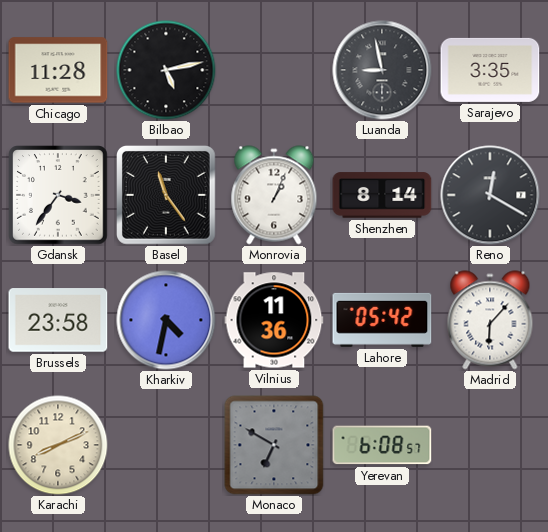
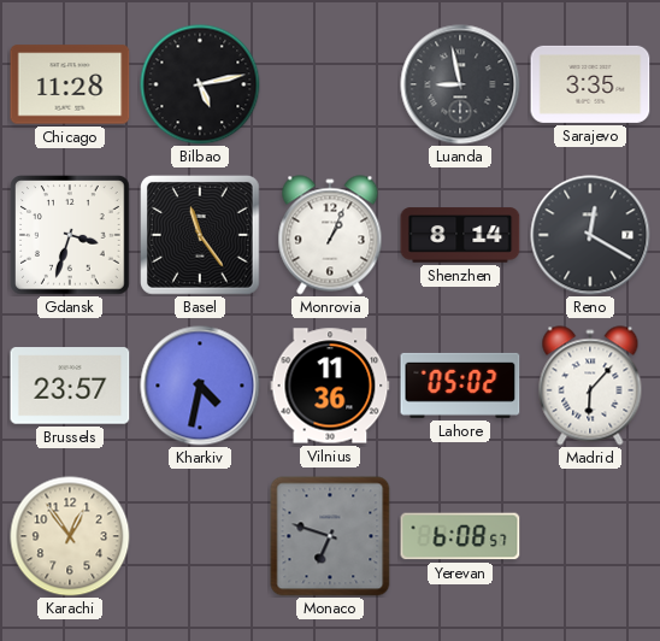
Gdansk: 3:36 -> 3:33
Brussels: 23:58 -> 23:57
Lahore: 05:42 -> 05:02
Karachi: 8:11 -> 12:54
Monaco: 6:50 -> 6:48
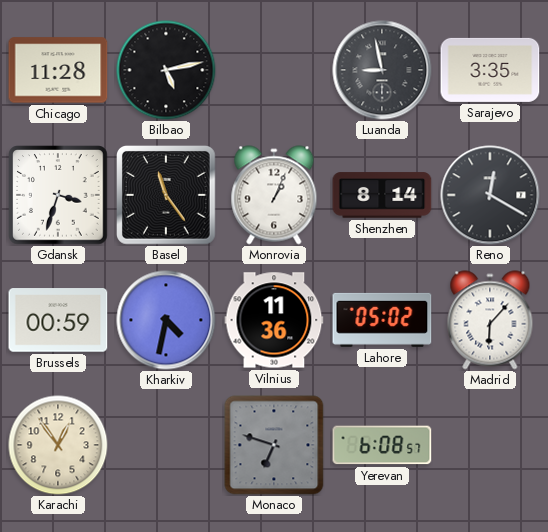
Brussels: 23:57 -> 00:59
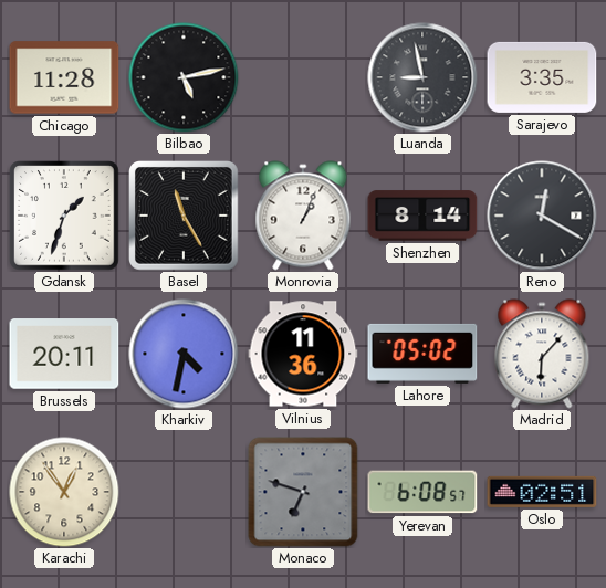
Gdansk: 3:33 -> 1:33
Basel: 11:24 -> 11:25
Brussels: 00:59 -> 20:11
Oslo: none -> 02:51
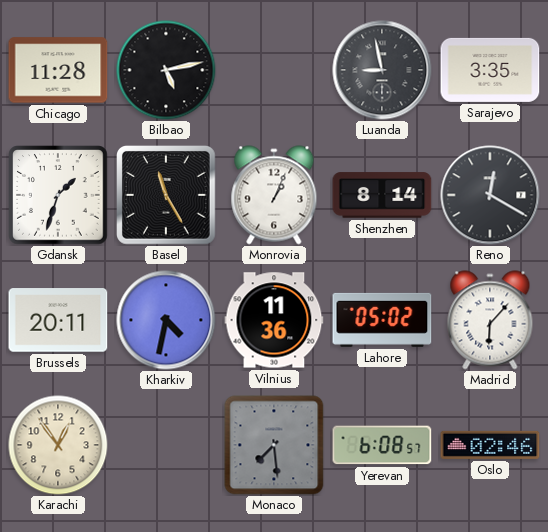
Monaco: 6:48 -> 7:29
Oslo: 02:51 -> 02:46
